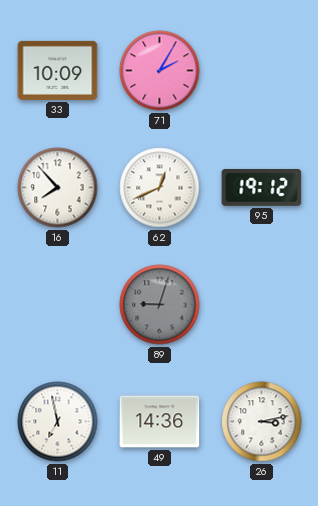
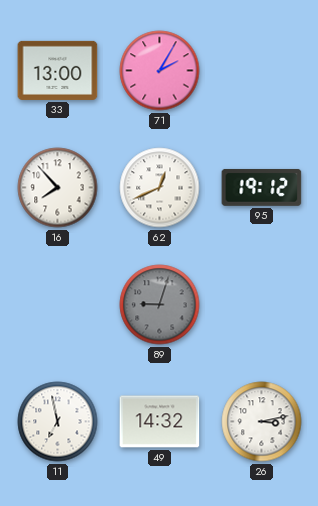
33: 10:09 -> 13:00
49: 14:36 -> 14:32
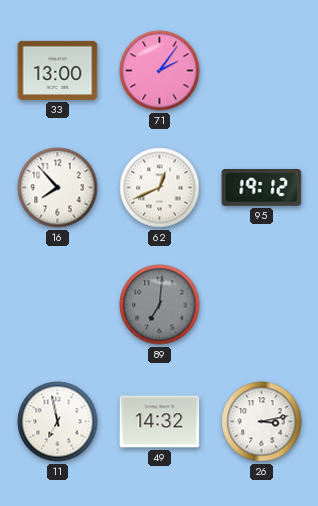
71: 2:05 -> 2:06
89: 9:03 -> 7:01
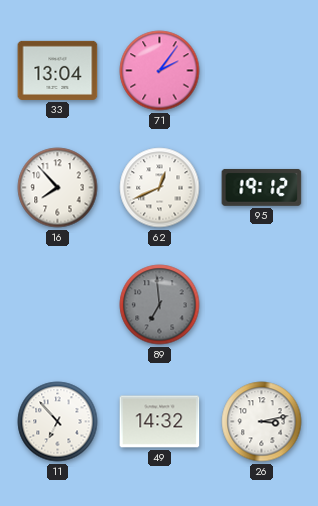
33: 13:00 -> 13:04
89: 7:01 -> 6:59
11: 6:58 -> 6:53
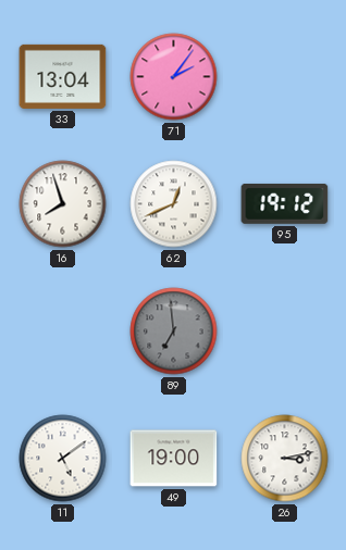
16: 7:53 -> 7:57
11: 6:53 -> 5:09
49: 14:32 -> 19:00
